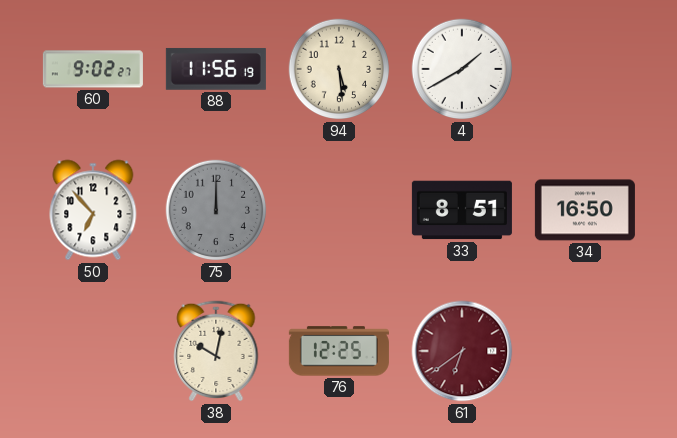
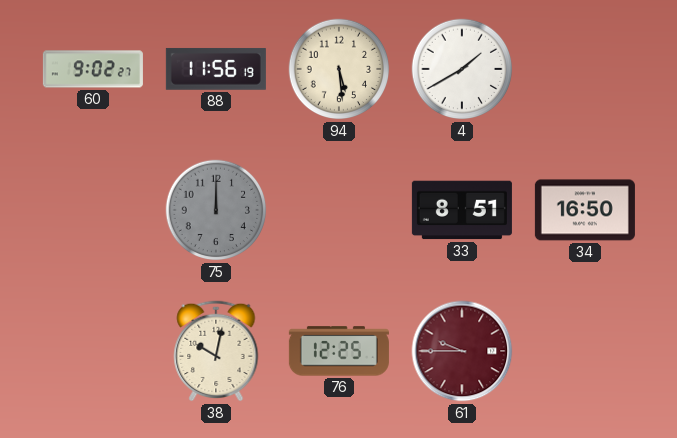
50: 6:53 -> none
61: 6:39 -> 9:45
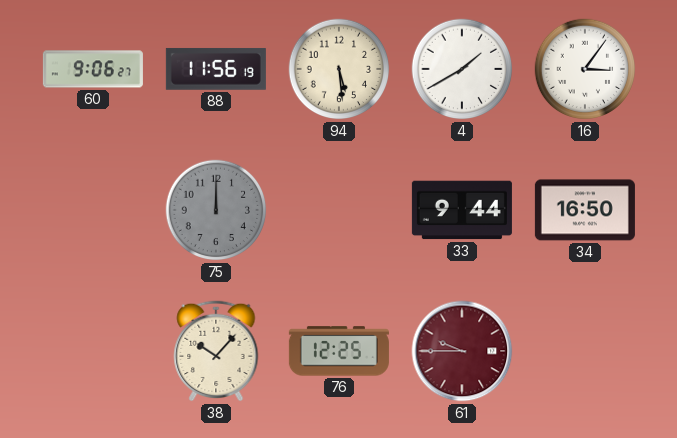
60: 9:02 -> 9:06
16: none -> 3:06
33: 8:51 -> 9:44
38: 10:02 -> 10:07
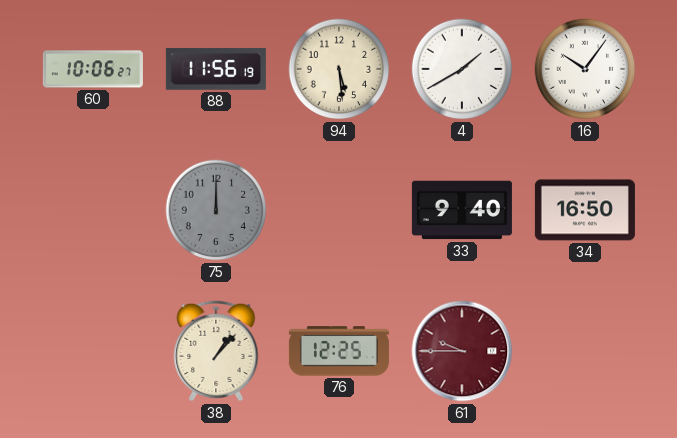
60: 9:06 -> 10:06
16: 3:06 -> 10:06
33: 9:44 -> 9:40
38: 10:07 -> 1:07
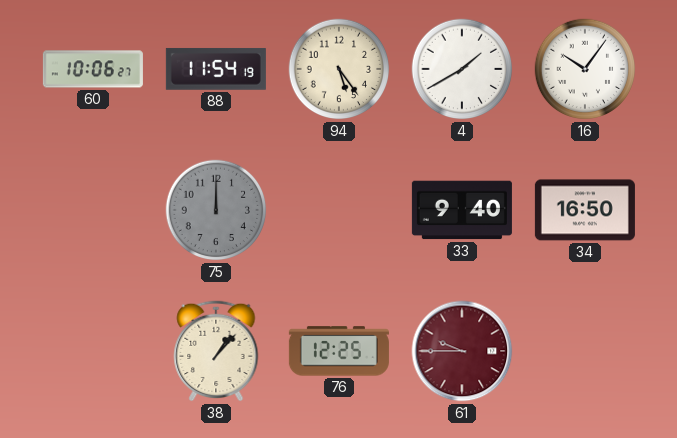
88: 11:56 -> 11:54
94: 5:29 -> 5:24
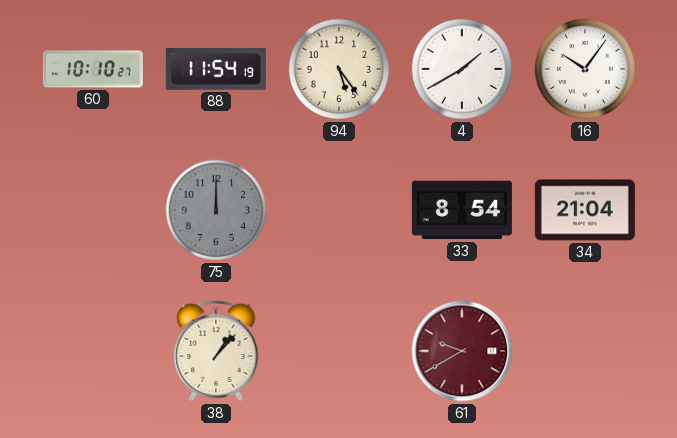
60: 10:06 -> 10:10
33: 9:40 -> 8:54
34: 16:50 -> 21:04
76: 12:25 -> none
61: 9:45 -> 9:40
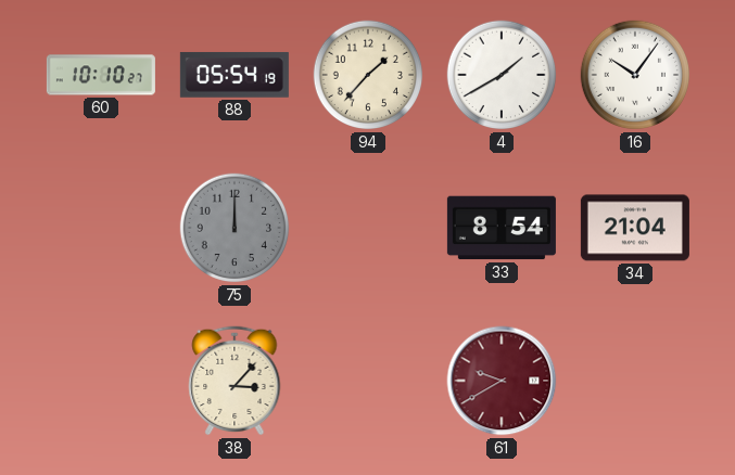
88: 11:54 -> 05:54
94: 5:24 -> 1:37
38: 1:07 -> 3:07
